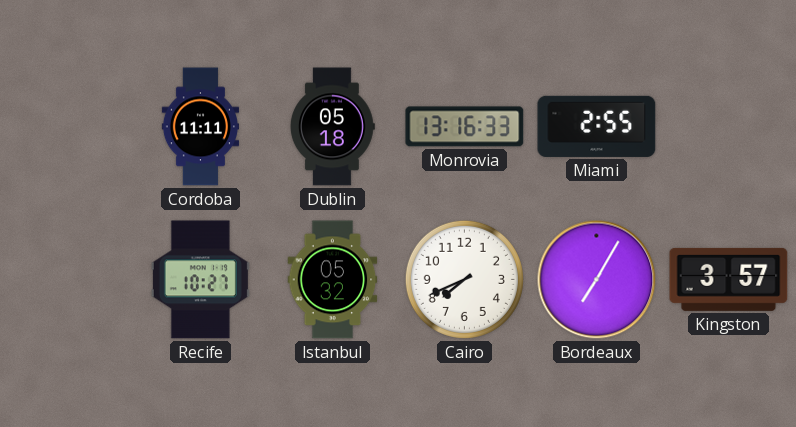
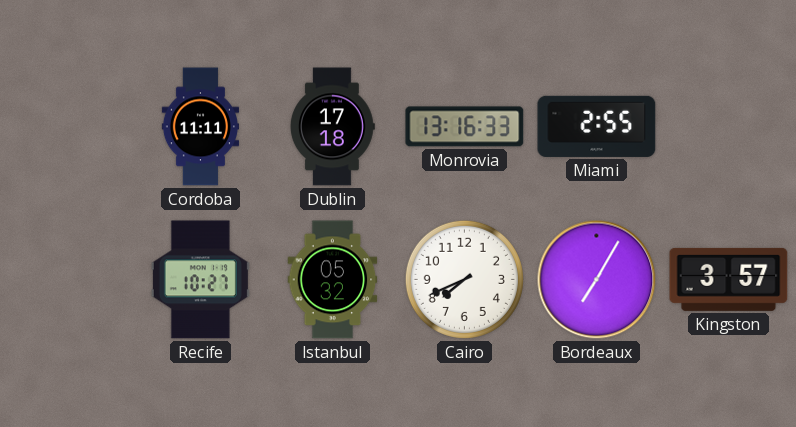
Dublin: 05:18 -> 17:18
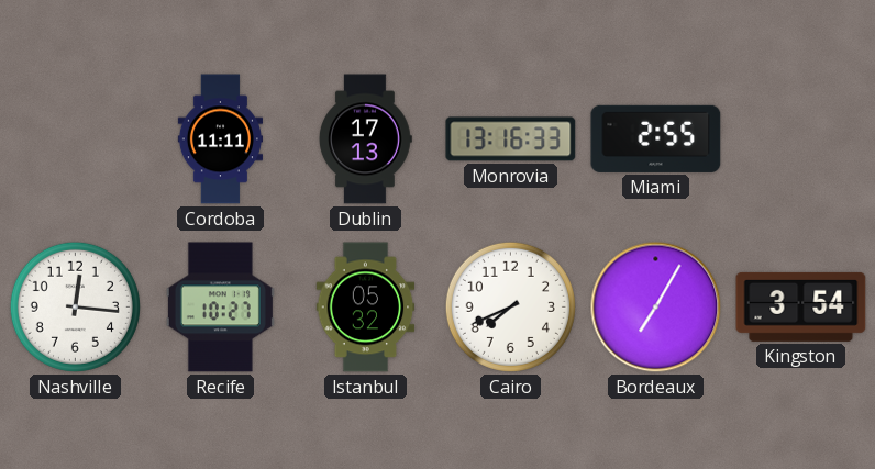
Dublin: 17:18 -> 17:13
Nashville: none -> 12:16
Kingston: 3:57 -> 3:54
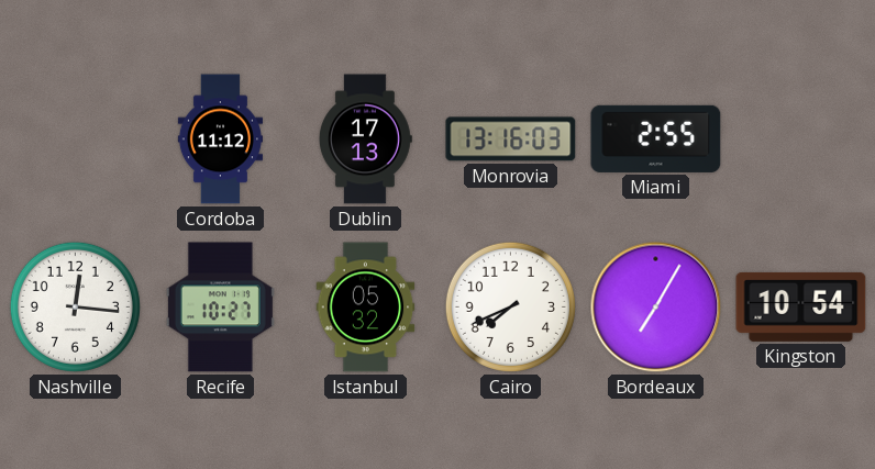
Cordoba: 11:11 -> 11:12
Monrovia: 13:16:33 -> 13:16:03
Kingston: 3:54 -> 10:54
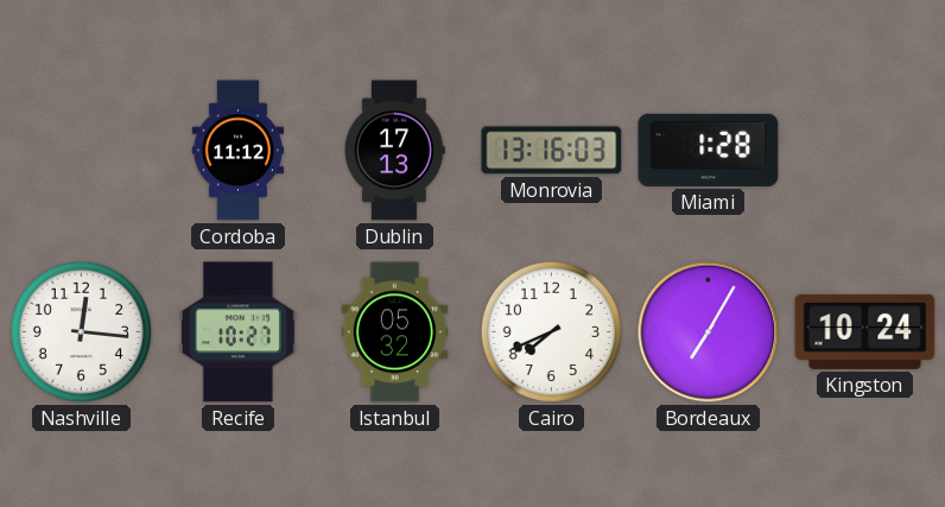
Miami: 2:55 -> 1:28
Kingston: 10:54 -> 10:24
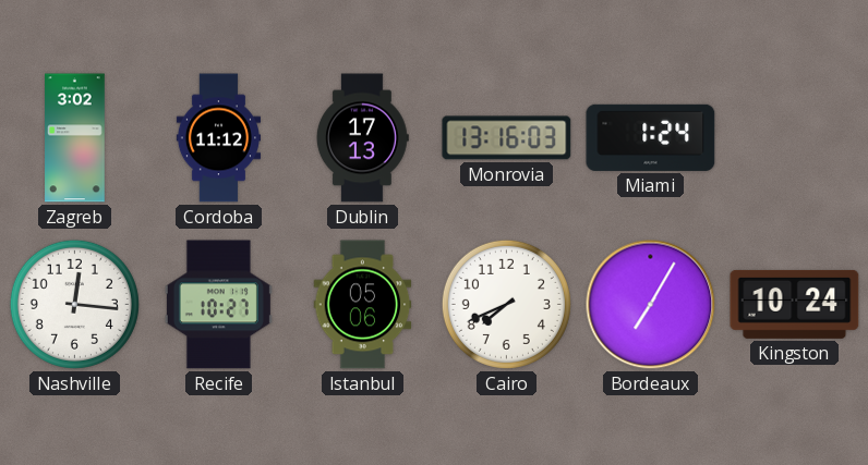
Zagreb: none -> 3:02
Miami: 1:28 -> 1:24
Istanbul: 05:32 -> 05:06
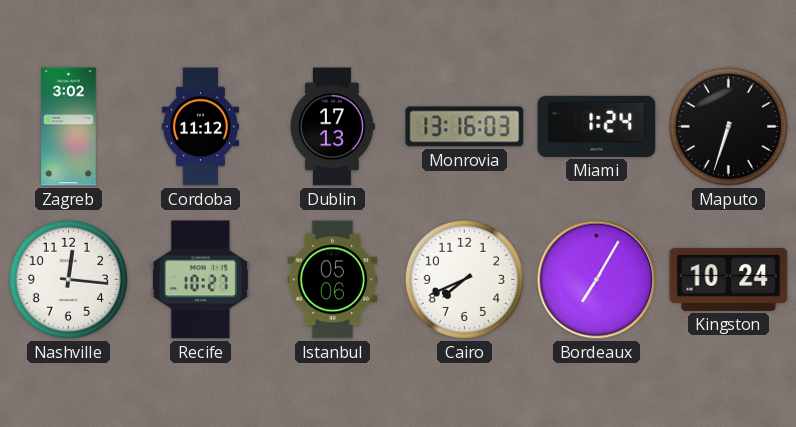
Maputo: none -> 6:33
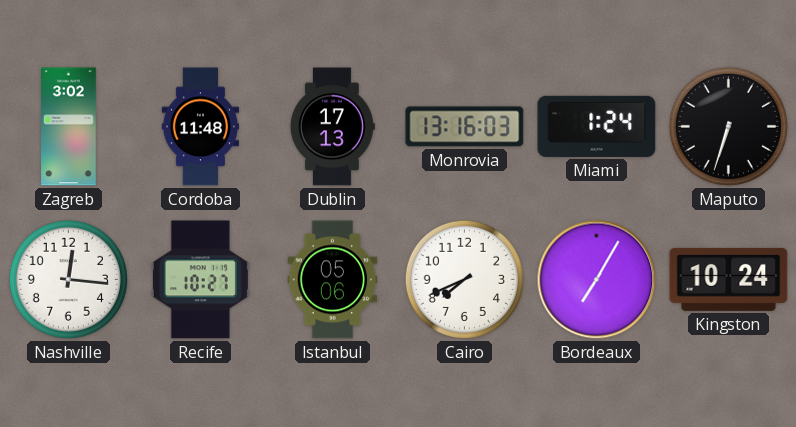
Cordoba: 11:12 -> 11:48
